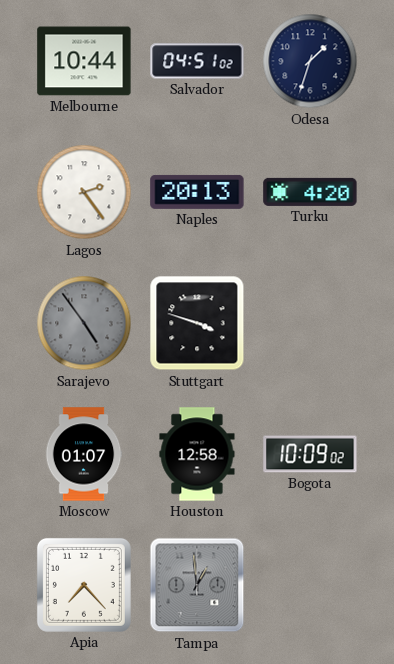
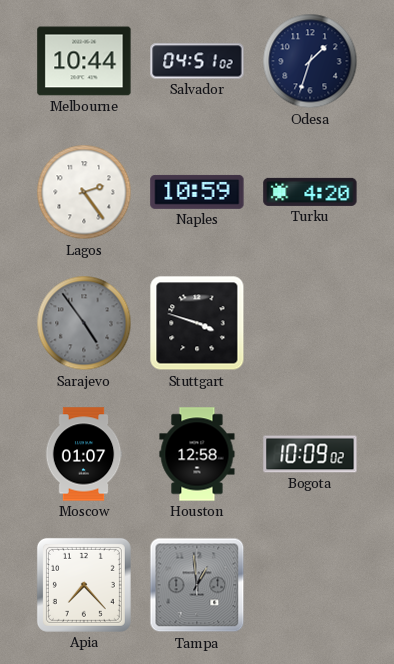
Naples: 20:13 -> 10:59
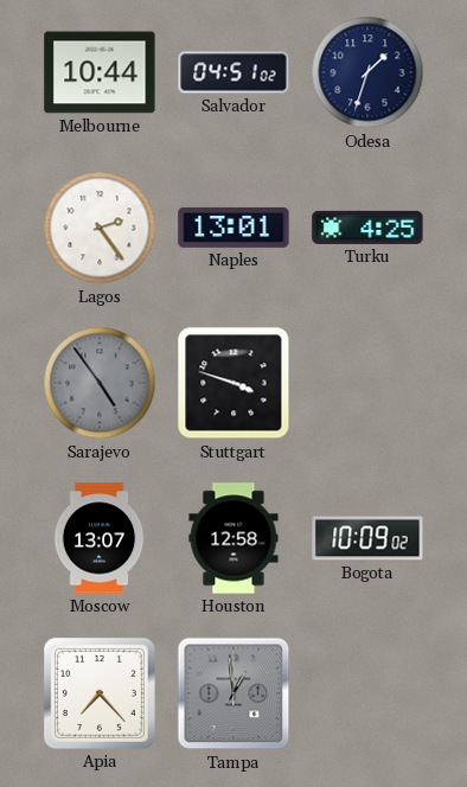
Naples: 10:59 -> 13:01
Turku: 4:20 -> 4:25
Moscow: 01:07 -> 13:07
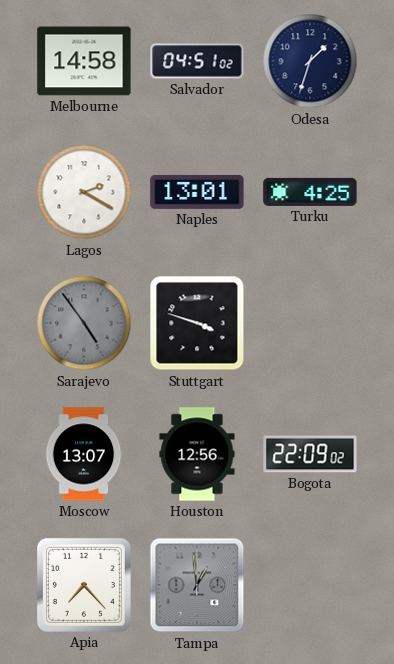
Melbourne: 10:44 -> 14:58
Lagos: 2:24 -> 2:20
Houston: 12:58 -> 12:56
Bogota: 10:09 -> 22:09
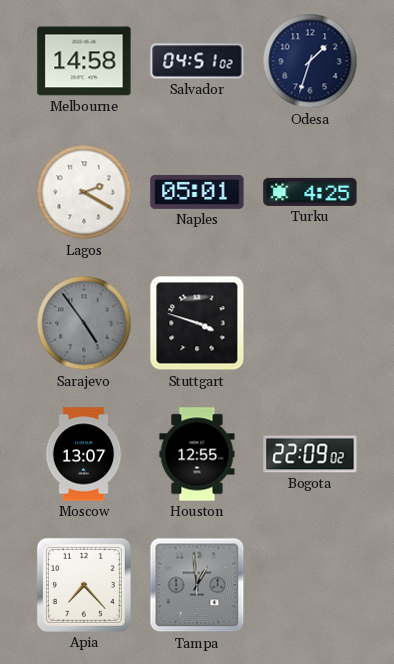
Naples: 13:01 -> 05:01
Houston: 12:56 -> 12:55
